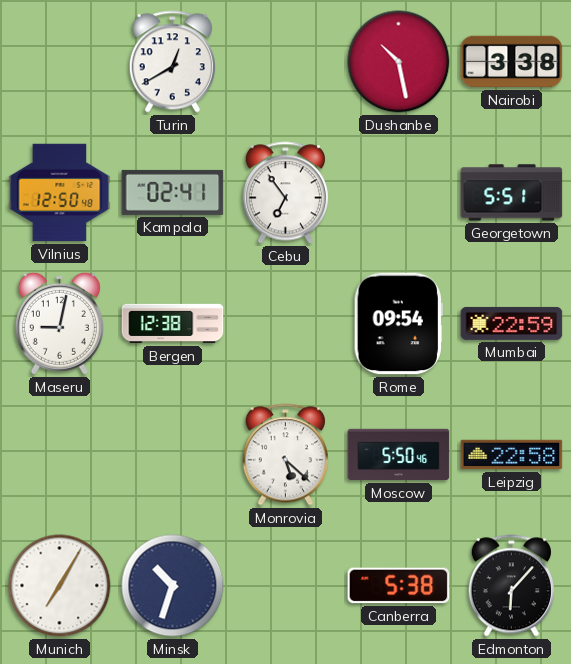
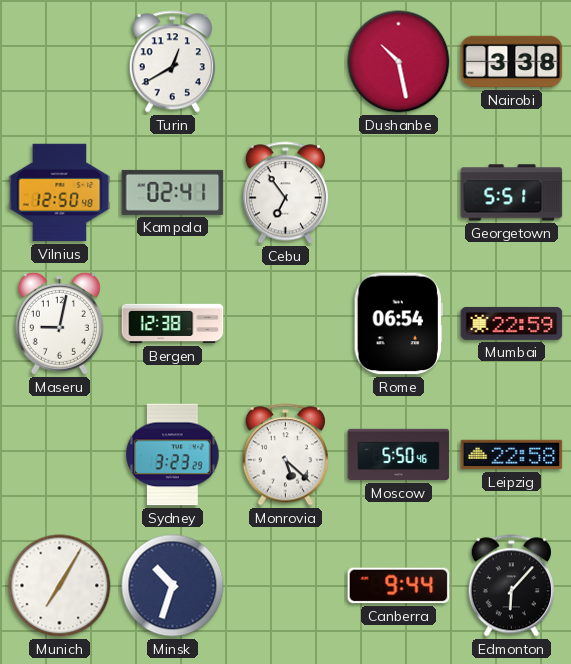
Rome: 09:54 -> 06:54
Sydney: none -> 3:23
Canberra: 5:38 -> 9:44
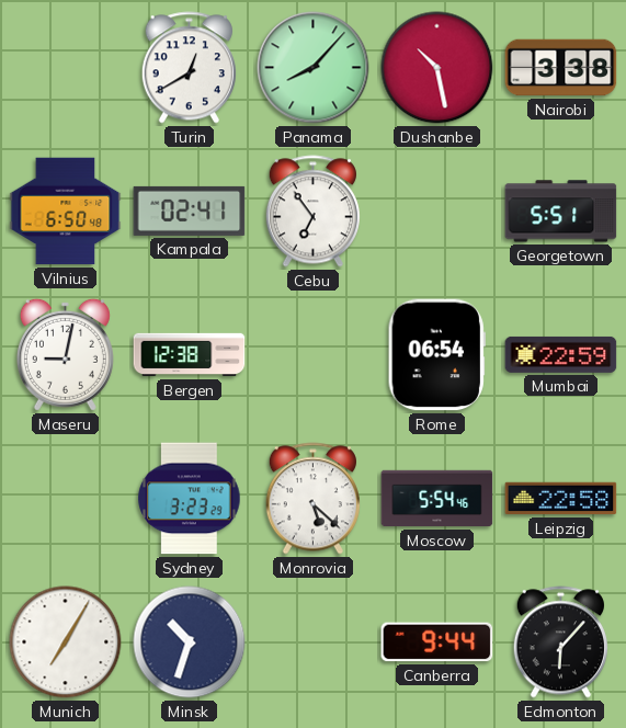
Panama: none -> 8:07
Vilnius: 12:50 -> 6:50
Moscow: 5:50 -> 5:54
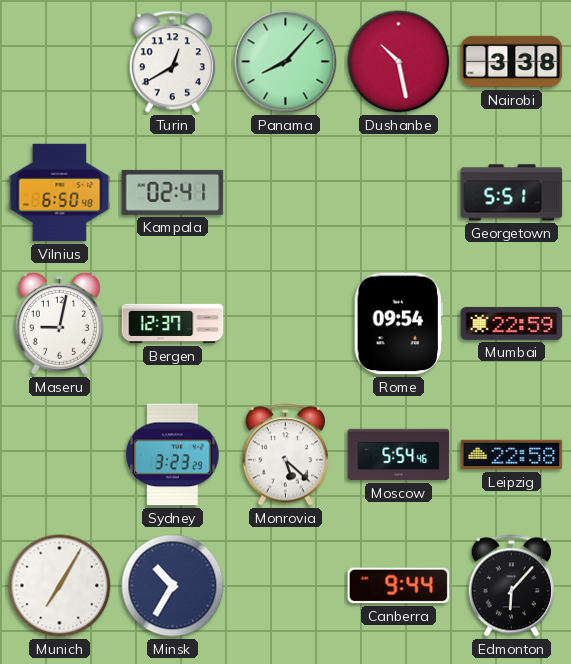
Cebu: 6:54 -> none
Bergen: 12:38 -> 12:37
Rome: 06:54 -> 09:54
Minsk: 10:33 -> 10:35
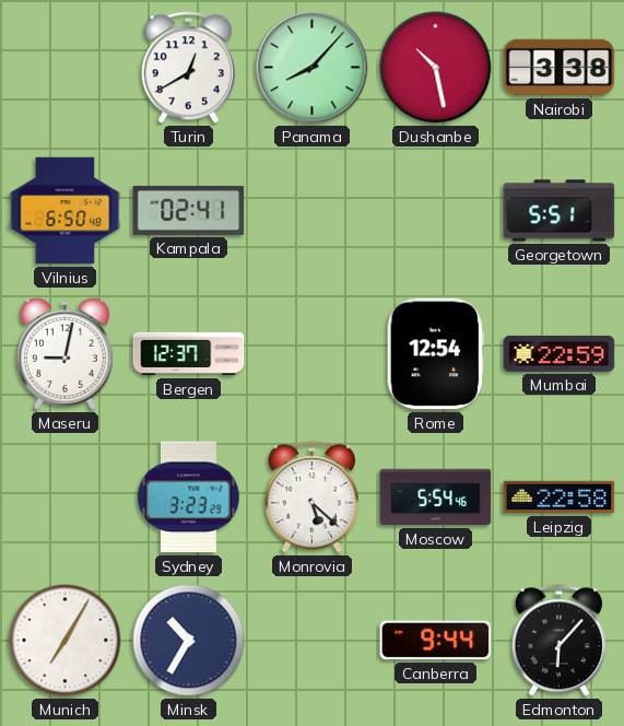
Rome: 09:54 -> 12:54
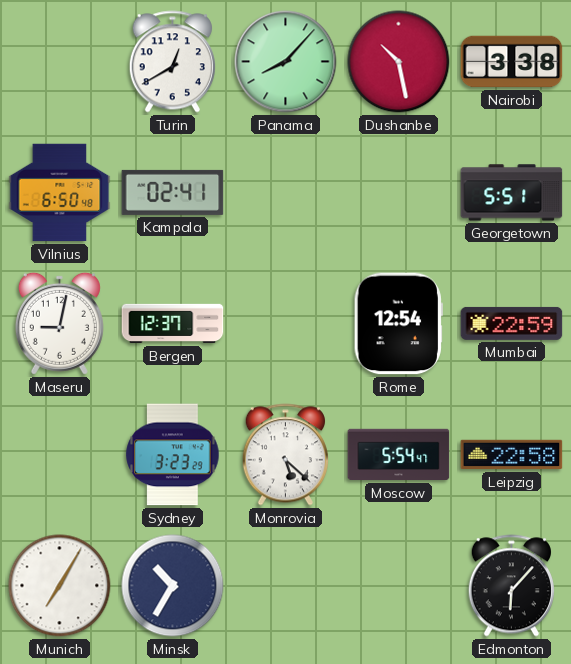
Moscow: 5:54:46 -> 5:54:47
Canberra: 9:44 -> none
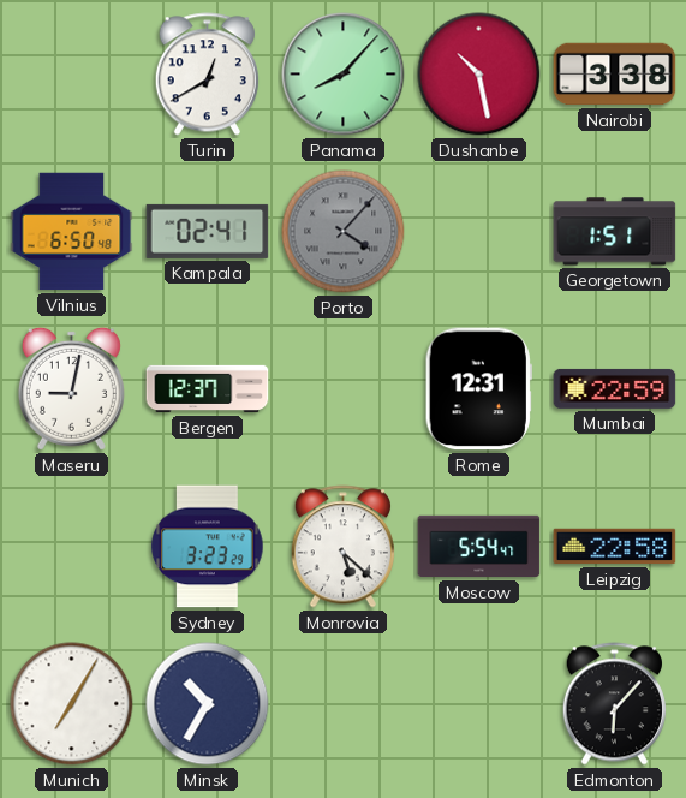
Porto: none -> 4:07
Georgetown: 5:51 -> 1:51
Rome: 12:54 -> 12:31
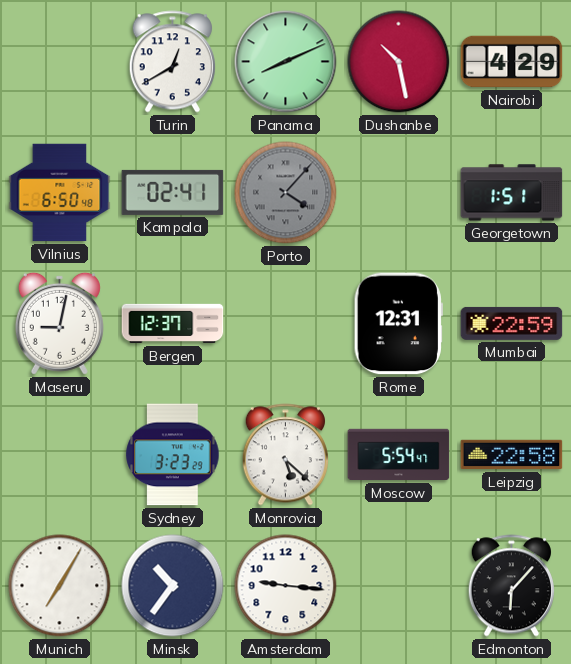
Panama: 8:07 -> 8:11
Nairobi: 3:38 -> 4:29
Minsk: 10:35 -> 10:36
Amsterdam: none -> 9:16
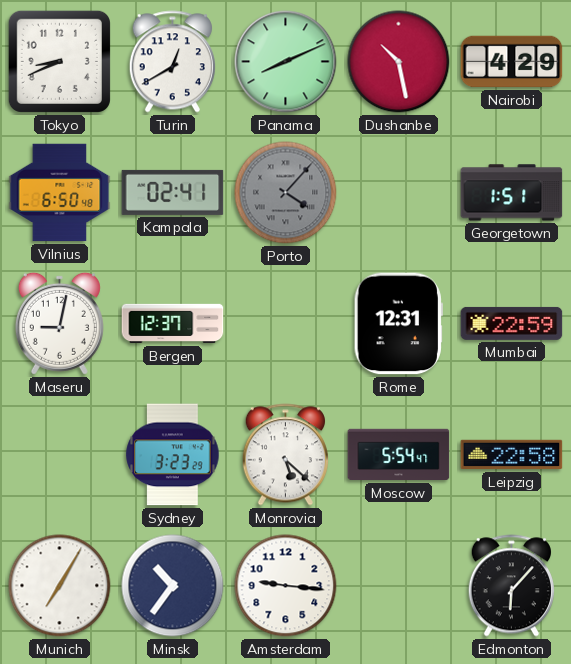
Tokyo: none -> 8:41
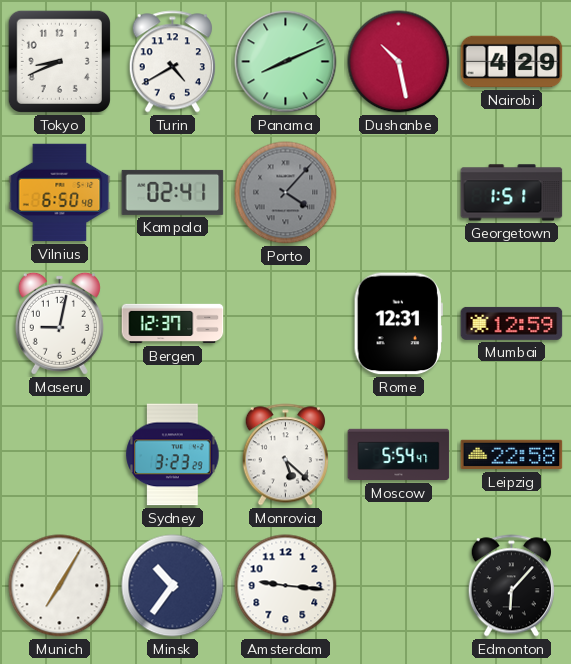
Turin: 12:40 -> 4:40
Mumbai: 22:59 -> 12:59
